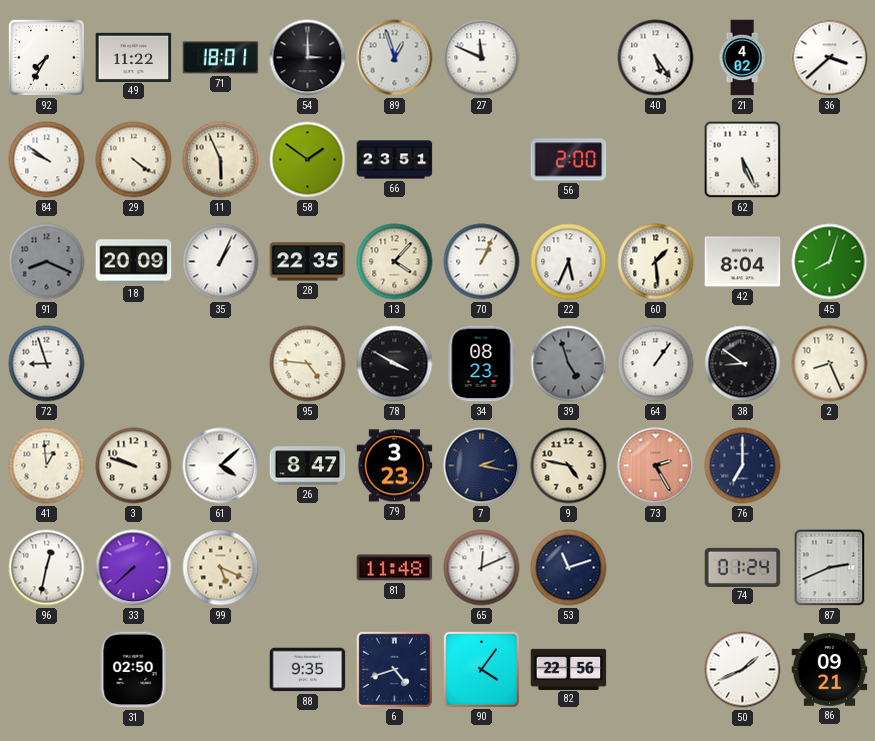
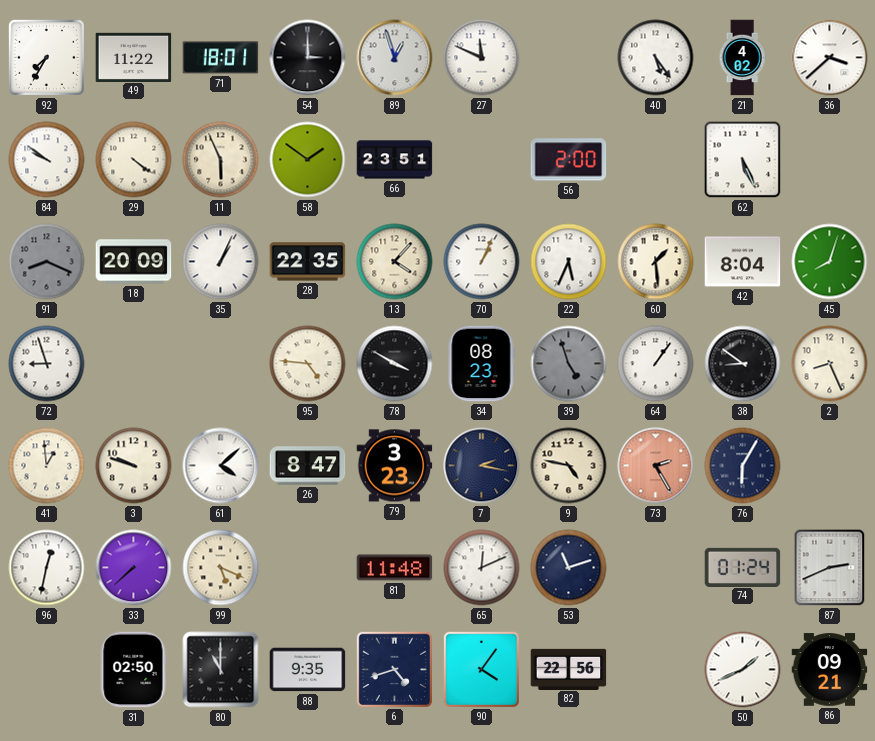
76: 7:00 -> 6:05
80: none -> 11:00
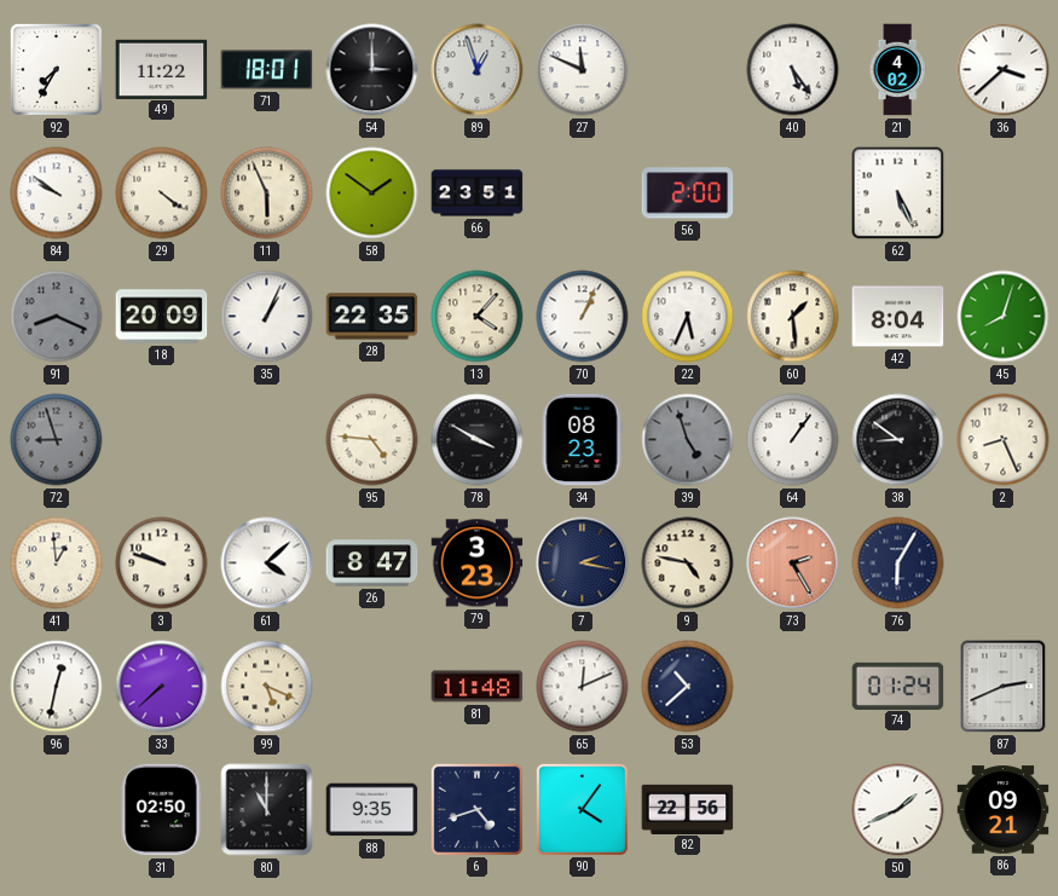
72 dial: white -> grey
53: 11:12 -> 10:38
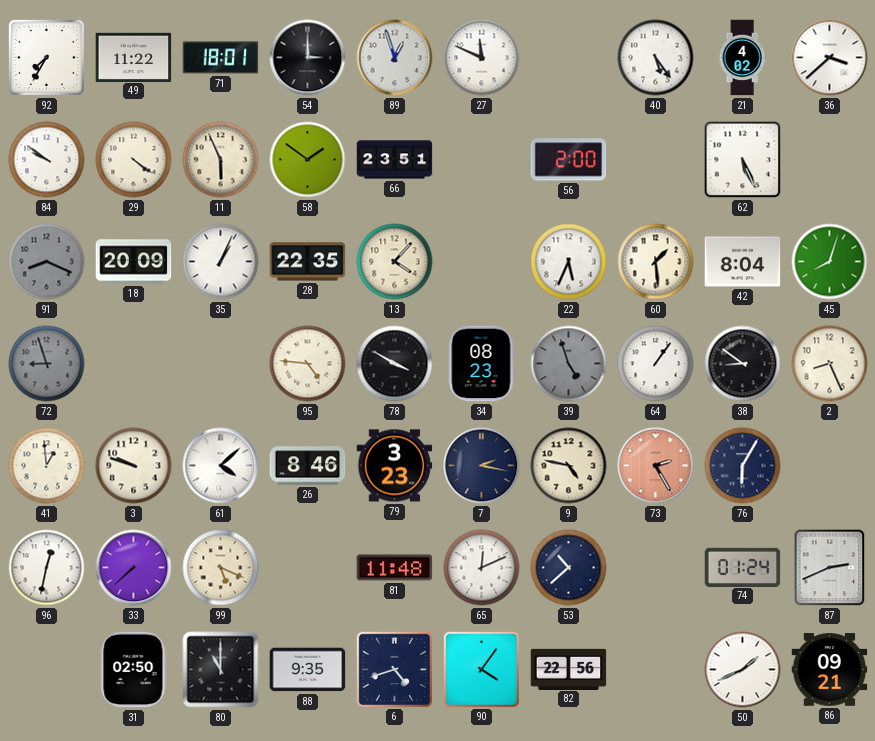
70: 1:04 -> none
26: 8:47 -> 8:46
